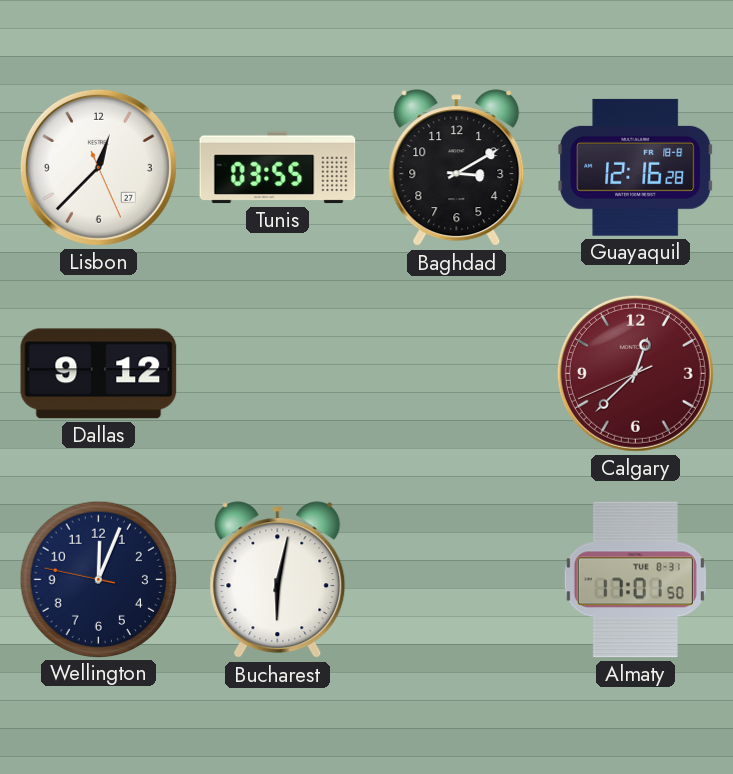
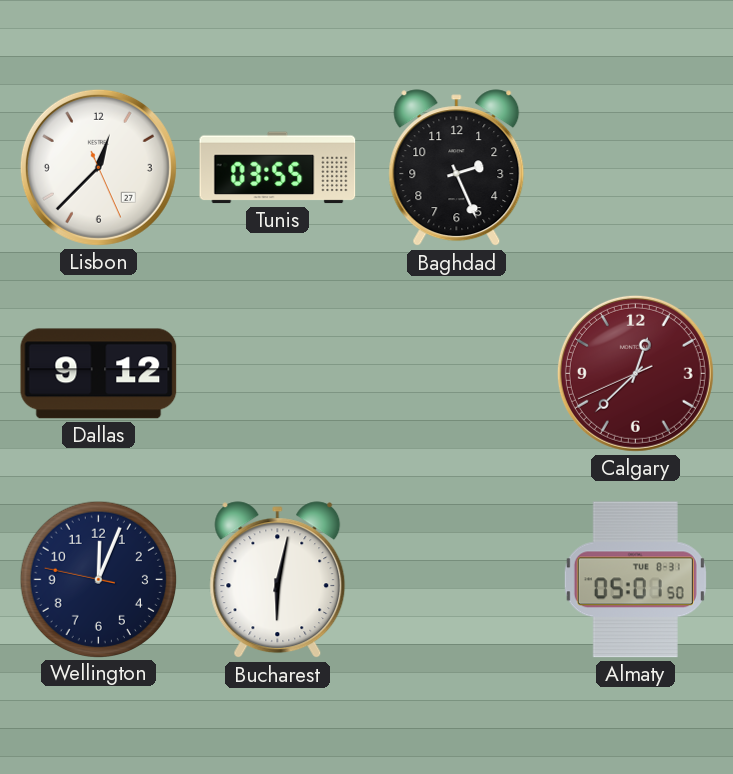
Baghdad: 3:10 -> 2:26
Guayaquil: 12:16 -> none
Almaty: 17:01 -> 05:01
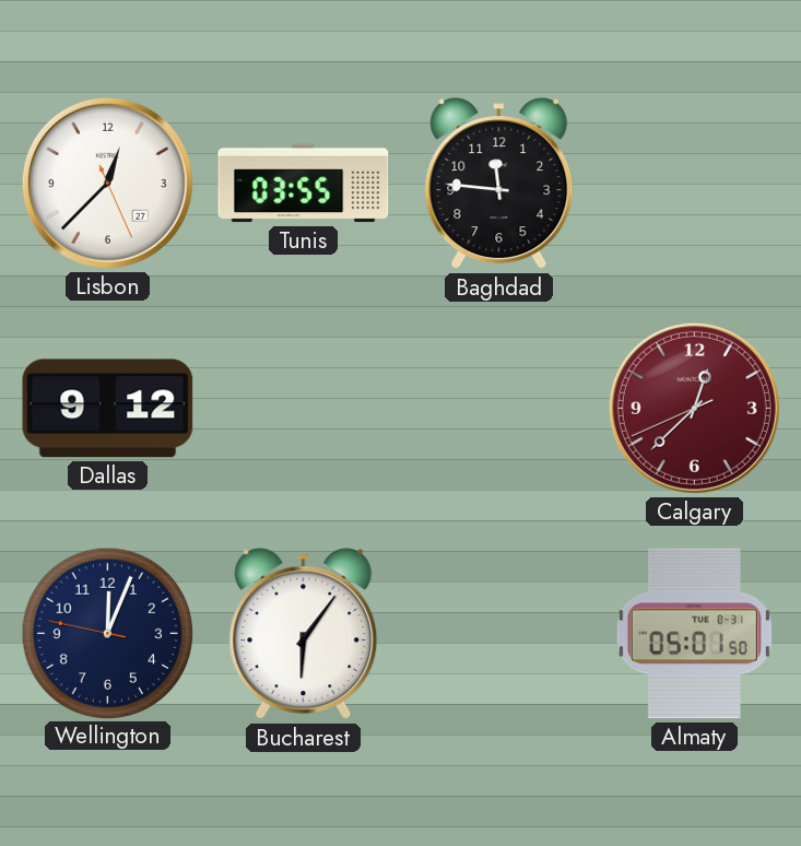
Baghdad: 2:26 -> 11:46
Bucharest: 6:02 -> 6:06
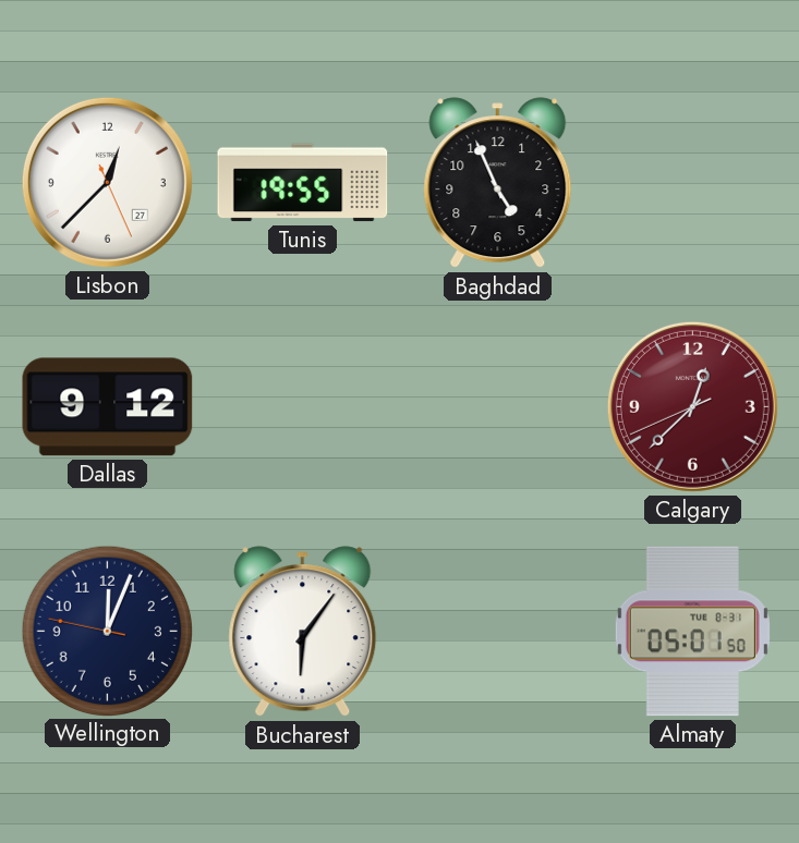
Tunis: 03:55 -> 19:55
Baghdad: 11:46 -> 4:56
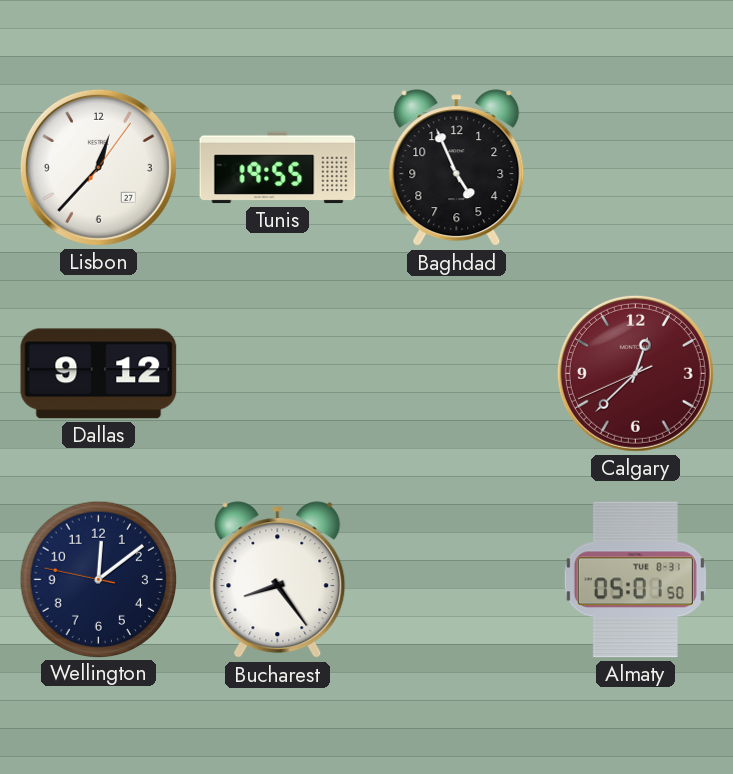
Lisbon: 12:37:26 -> 12:37:06
Wellington: 12:03 -> 12:08
Bucharest: 6:06 -> 8:24
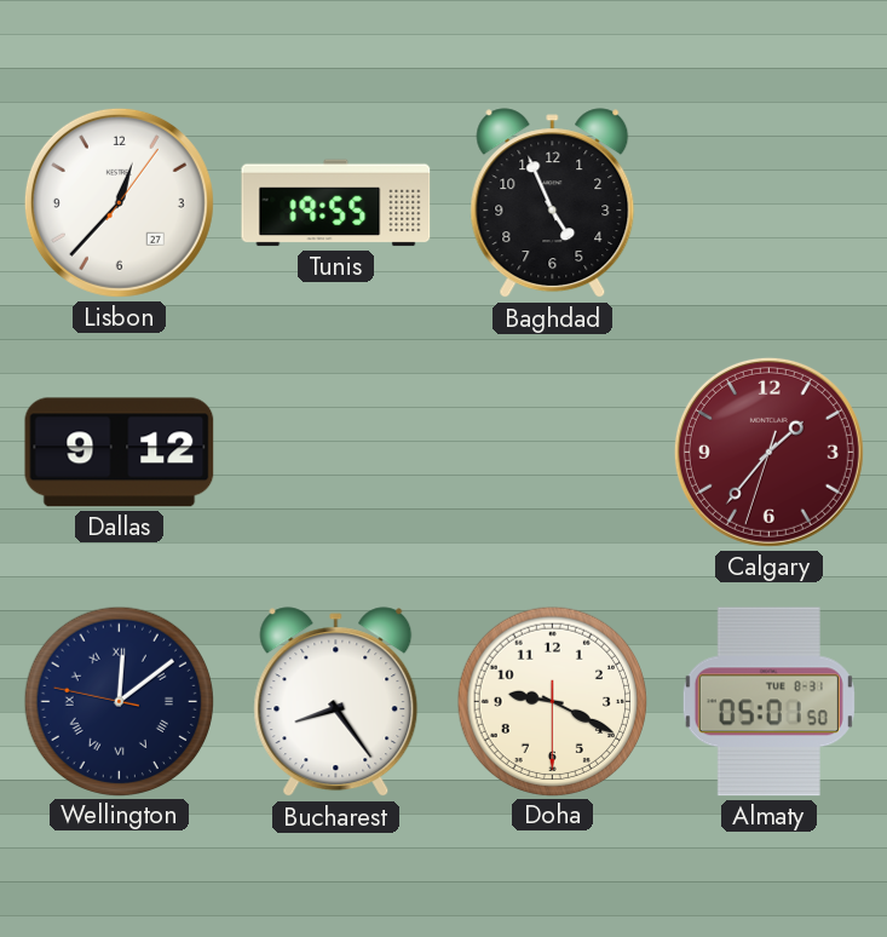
Calgary: 12:37 -> 1:36
Wellington numerals: Arabic -> Roman
Doha: none -> 9:19
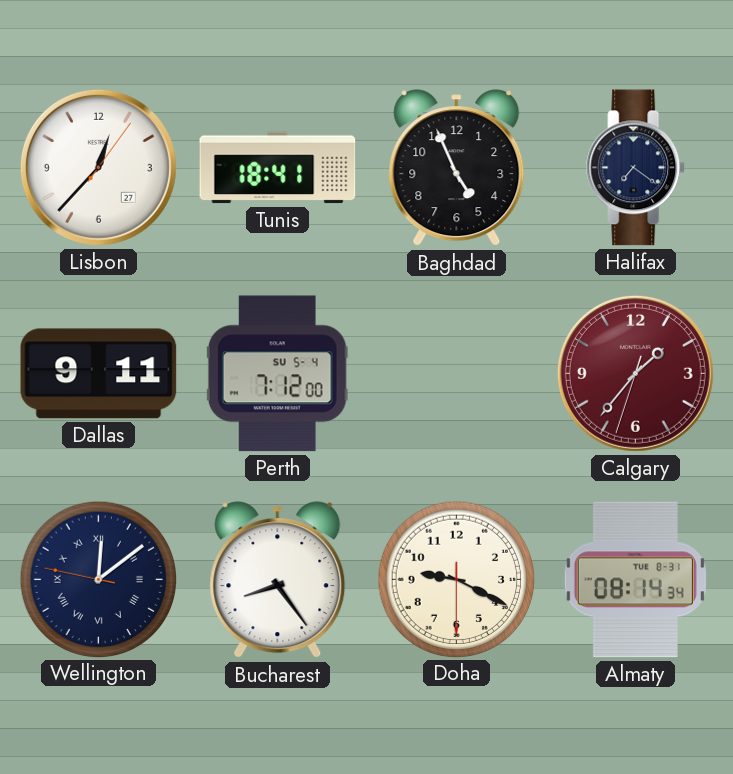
Tunis: 19:55 -> 18:41
Halifax: none -> 7:21
Dallas: 9:12 -> 9:11
Perth: none -> 7:12
Almaty: 05:01 -> 08:14
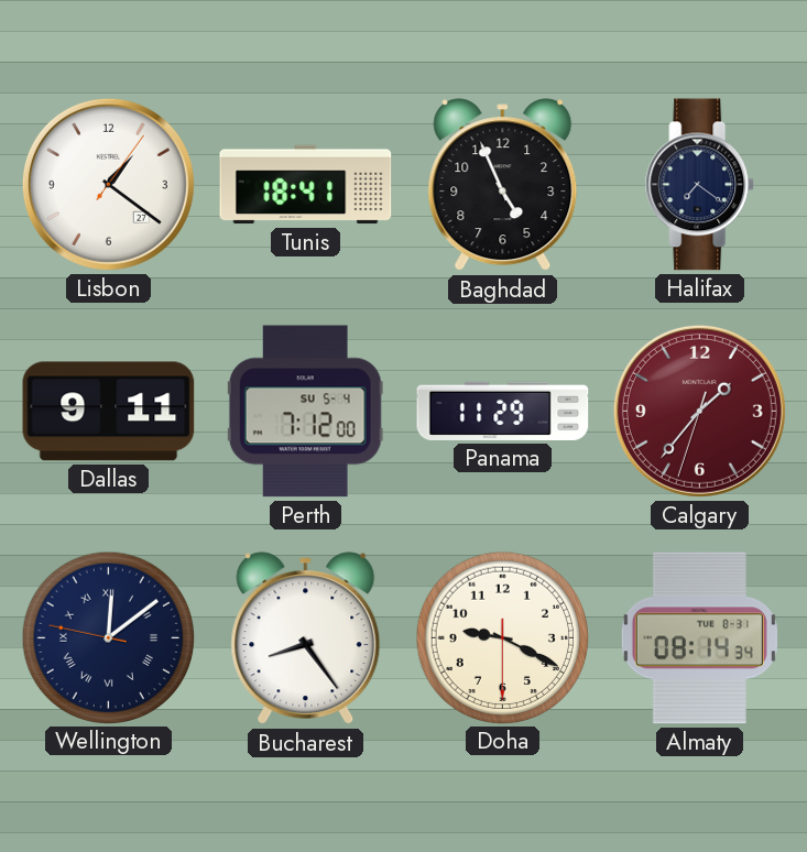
Lisbon: 12:37 -> 1:21
Panama: none -> 11:29
